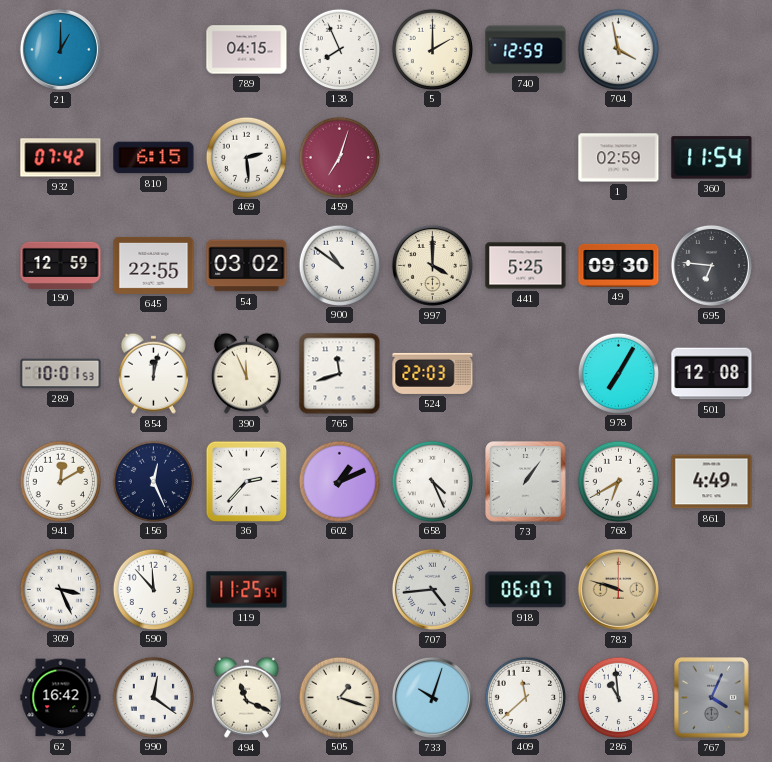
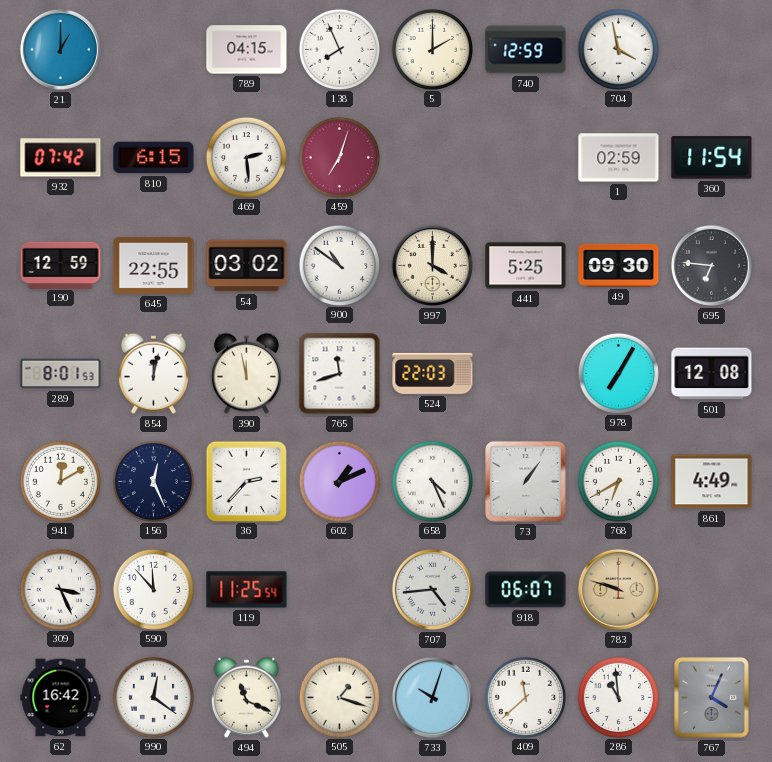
289: 10:01 -> 8:01
390: 11:56 -> 11:58
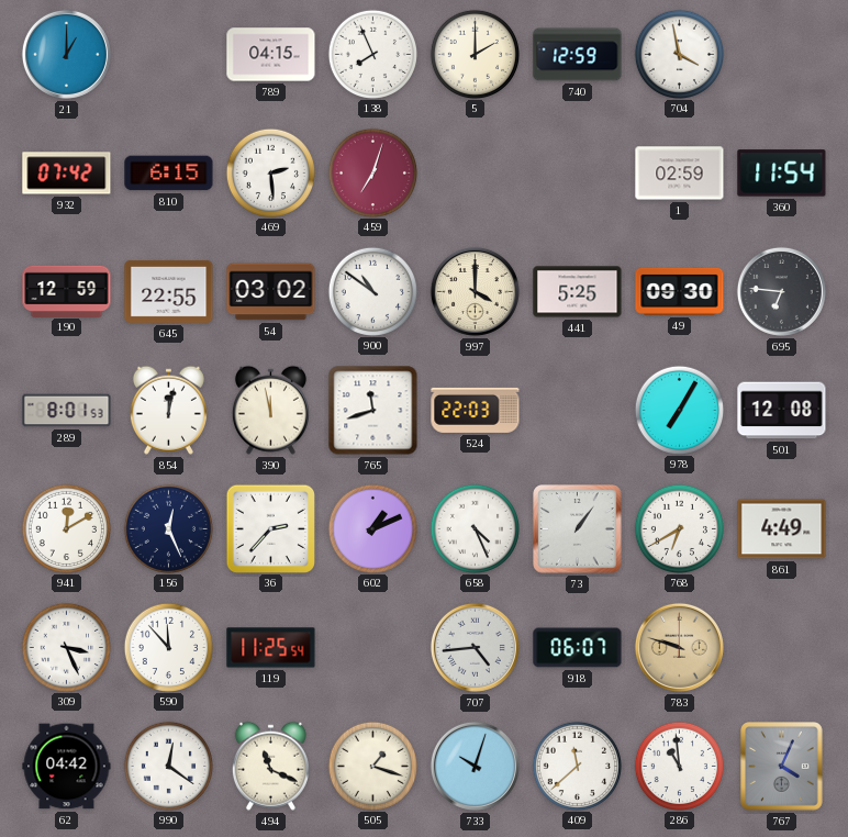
62: 16:42 -> 04:42
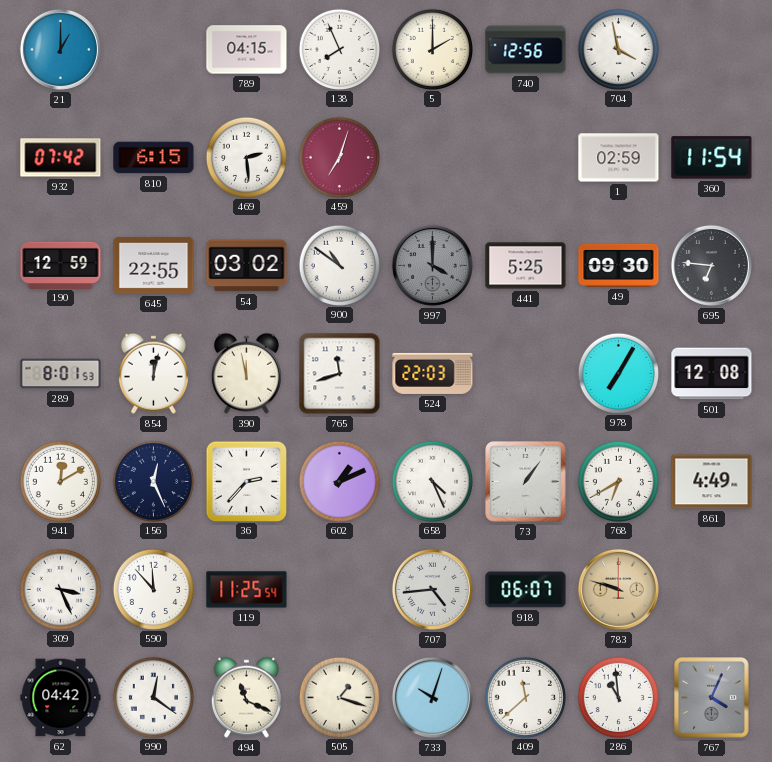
740: 12:59 -> 12:56
997 dial: cream -> grey
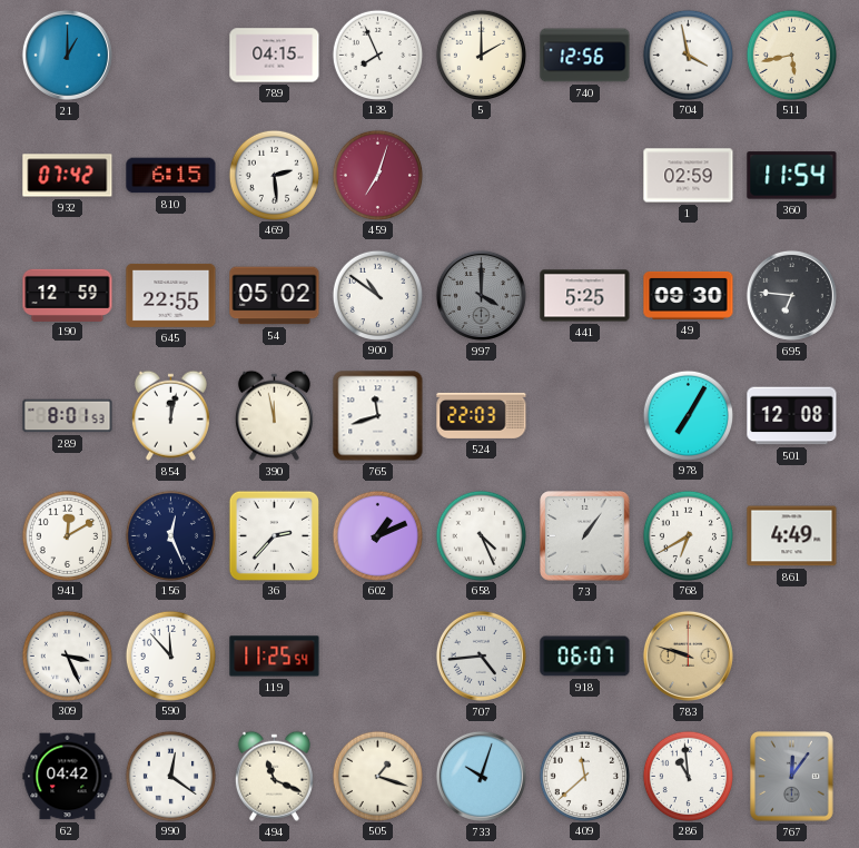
511: none -> 5:43
54: 03:02 -> 05:02
767: 4:04 -> 12:06
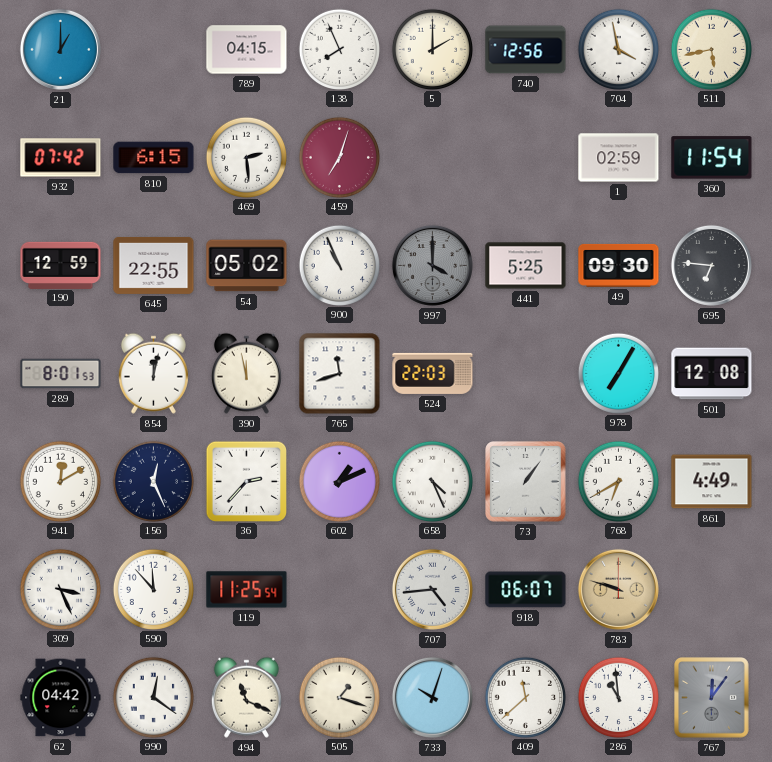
900: 10:51 -> 10:56
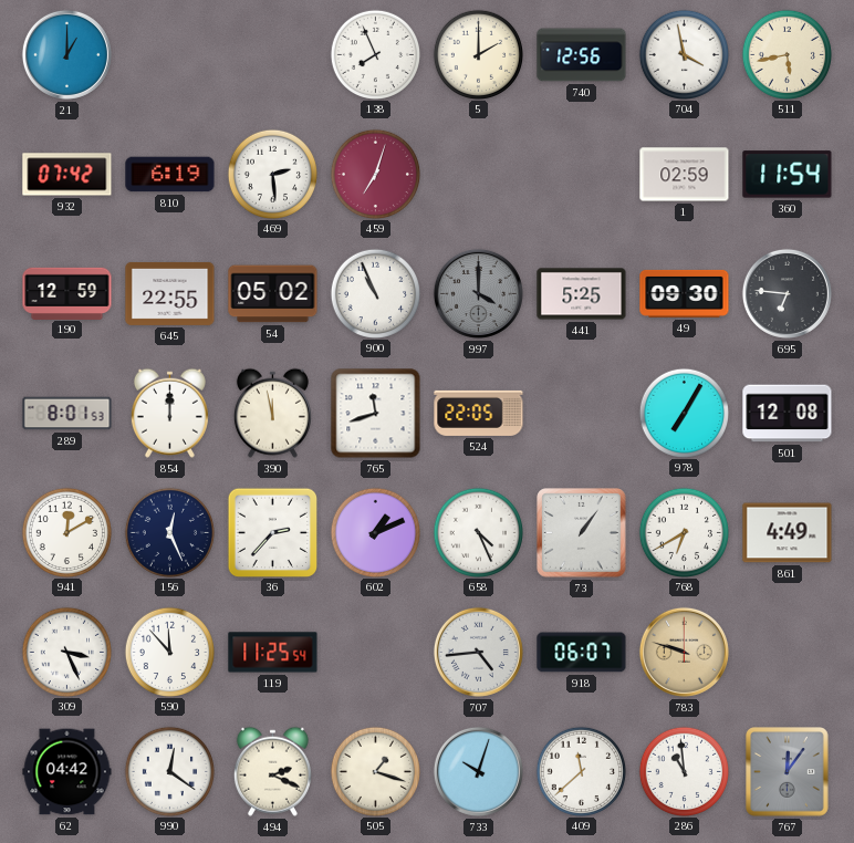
789: 04:15 -> none
810: 6:15 -> 6:19
854: 12:02 -> 12:00
524: 22:03 -> 22:05
494: 11:19 -> 2:19
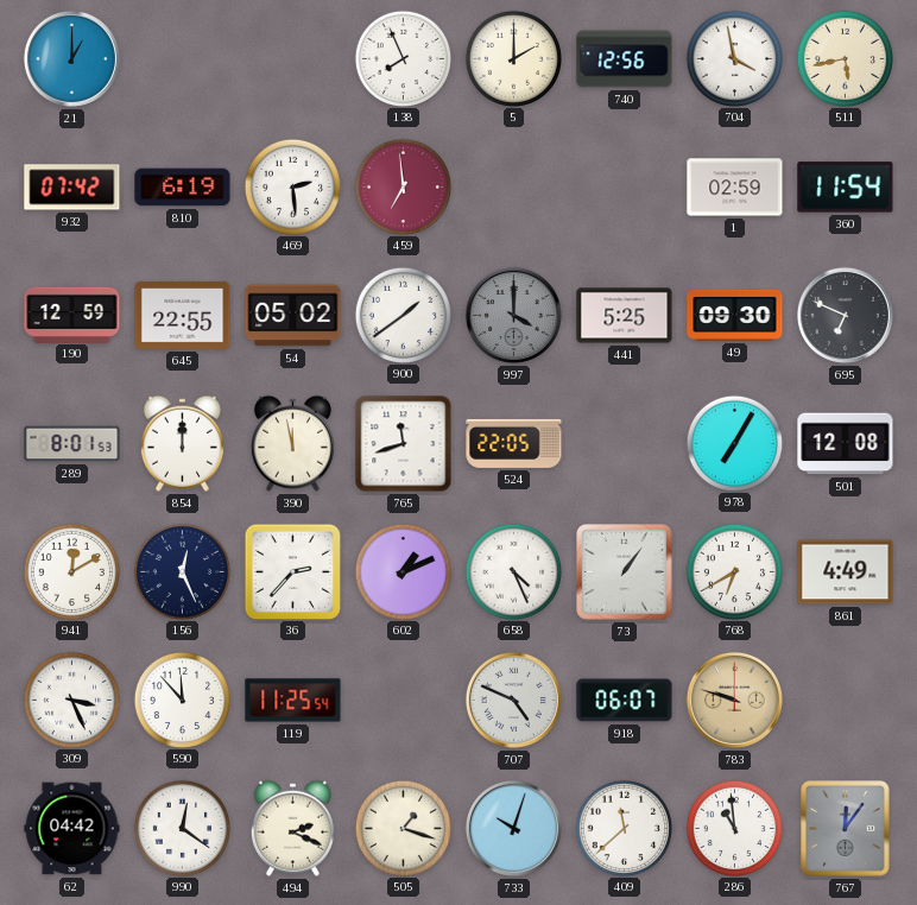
459: 7:03 -> 6:59
900: 10:56 -> 1:39
695: 6:46 -> 6:49
707: 4:44 -> 4:49
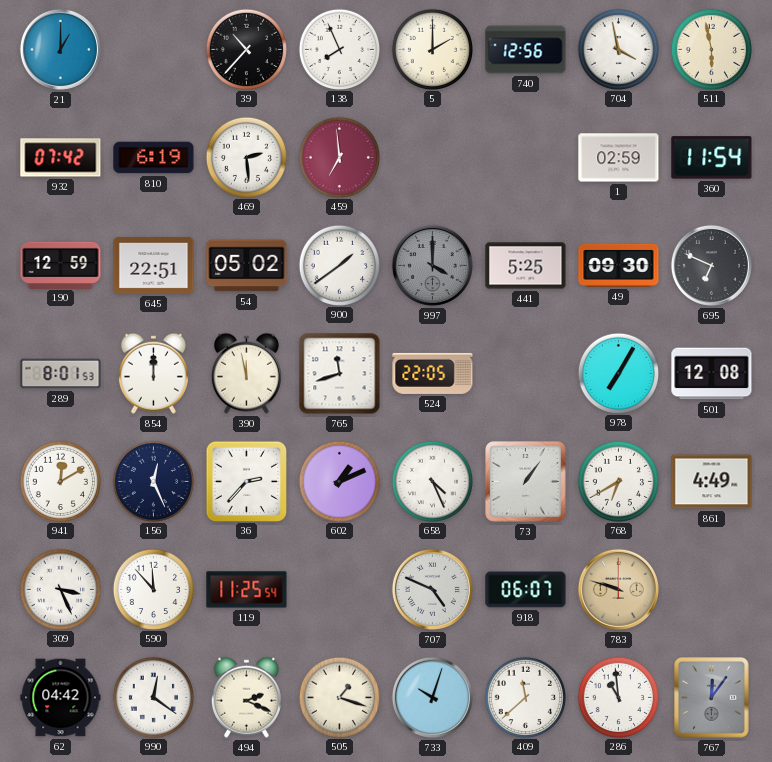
39: none -> 10:37
511: 5:43 -> 5:58
645: 22:55 -> 22:51
